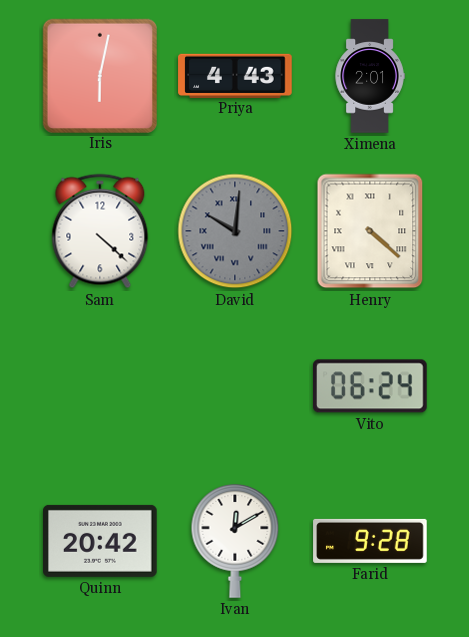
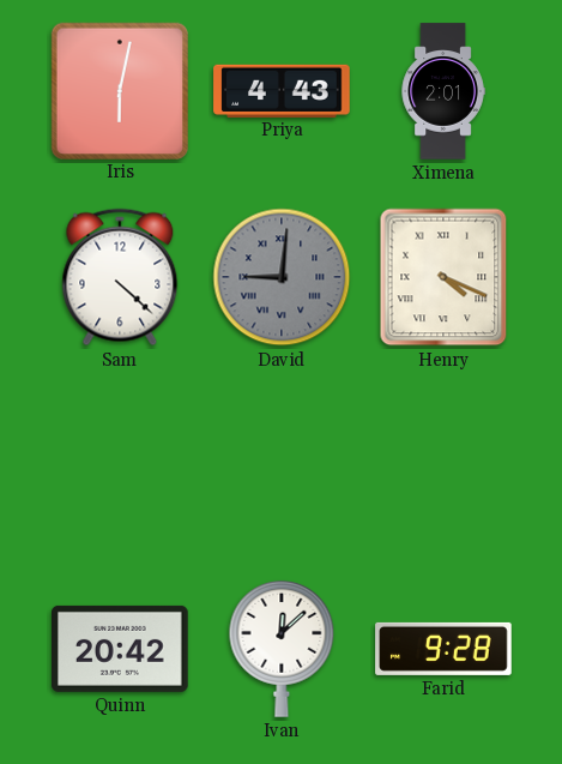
David: 10:01 -> 9:01
Henry: 4:22 -> 4:19
Vito: 06:24 -> none
Ivan: 12:10 -> 12:08
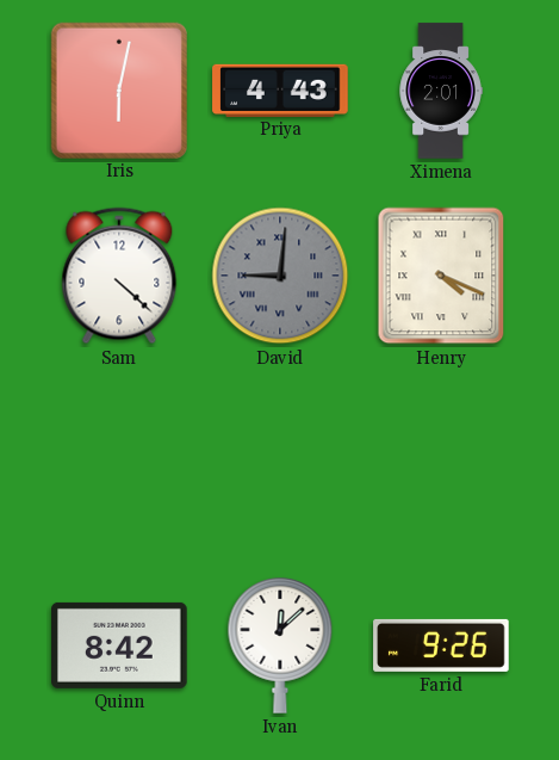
Quinn: 20:42 -> 8:42
Farid: 9:28 -> 9:26
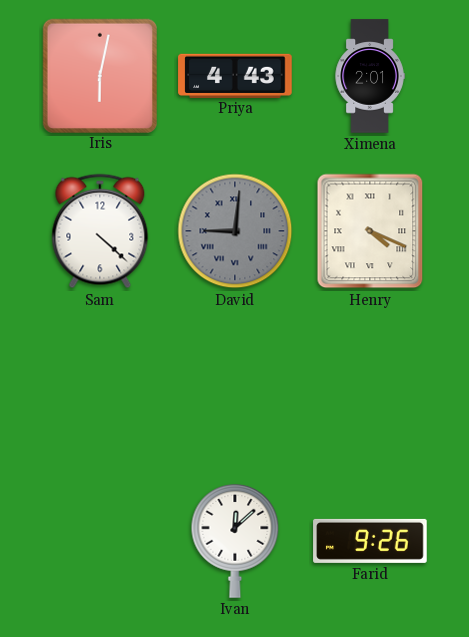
Quinn: 8:42 -> none
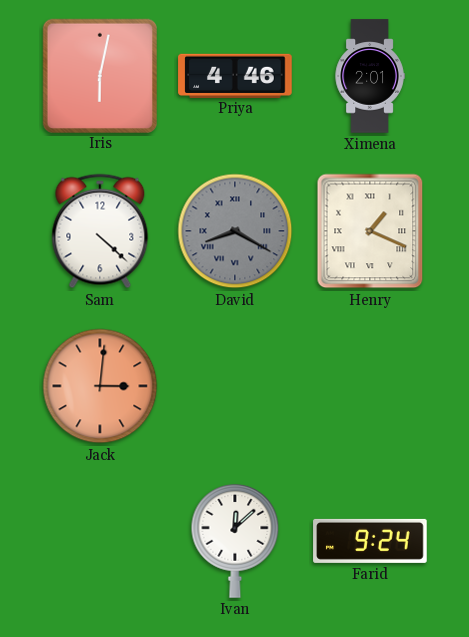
Priya: 4:43 -> 4:46
David: 9:01 -> 8:20
Henry: 4:19 -> 1:19
Jack: none -> 3:01
Farid: 9:26 -> 9:24
